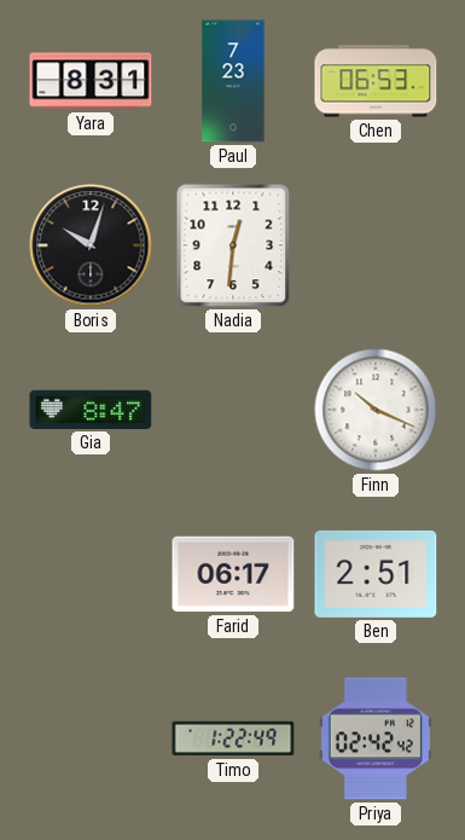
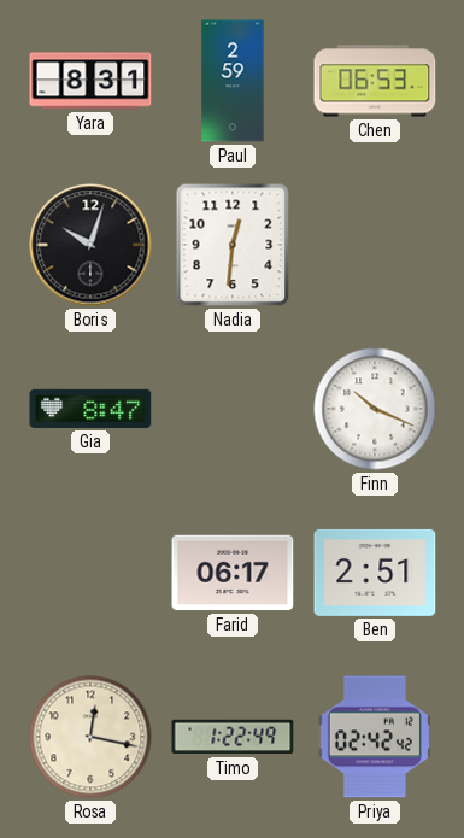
Paul: 7:23 -> 2:59
Rosa: none -> 12:17
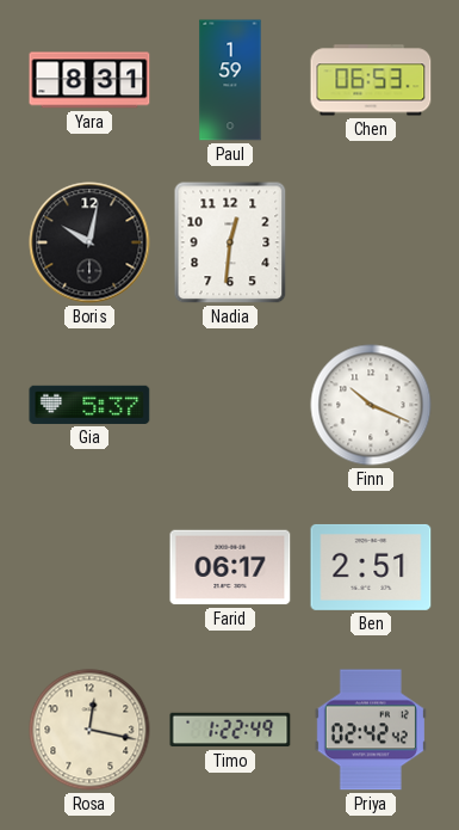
Paul: 2:59 -> 1:59
Boris: 10:03 -> 10:02
Gia: 8:47 -> 5:37
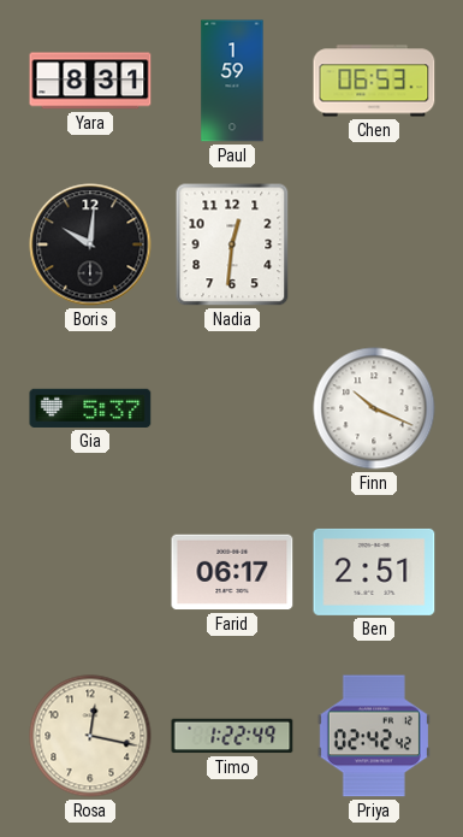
Boris: 10:02 -> 10:01
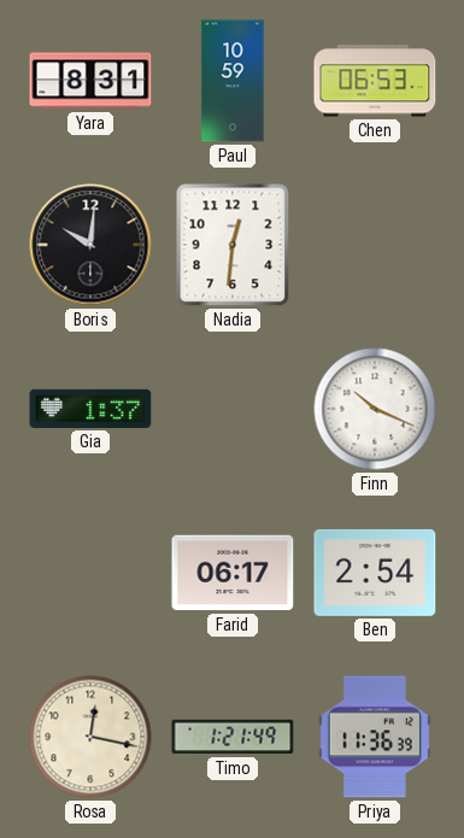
Paul: 1:59 -> 10:59
Gia: 5:37 -> 1:37
Ben: 2:51 -> 2:54
Timo: 1:22 -> 1:21
Priya: 02:42 -> 11:36
